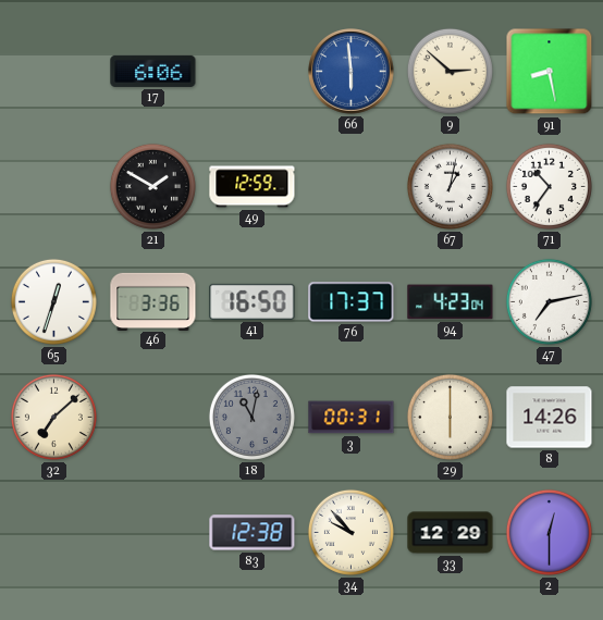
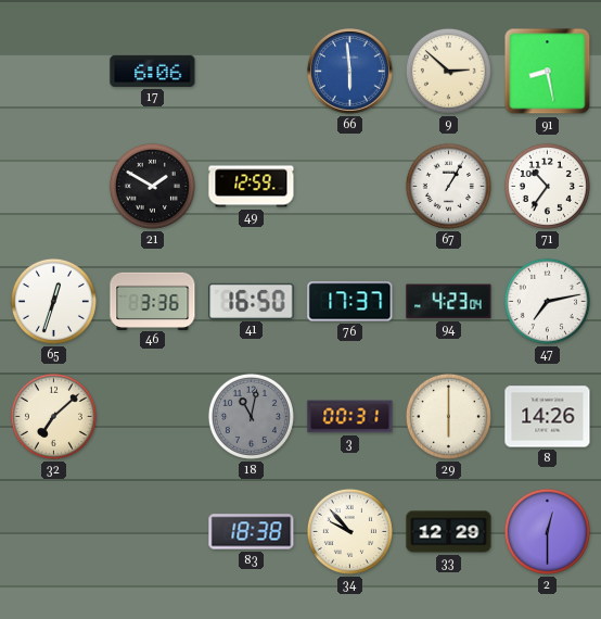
67: 1:02 -> 1:05
83: 12:38 -> 18:38
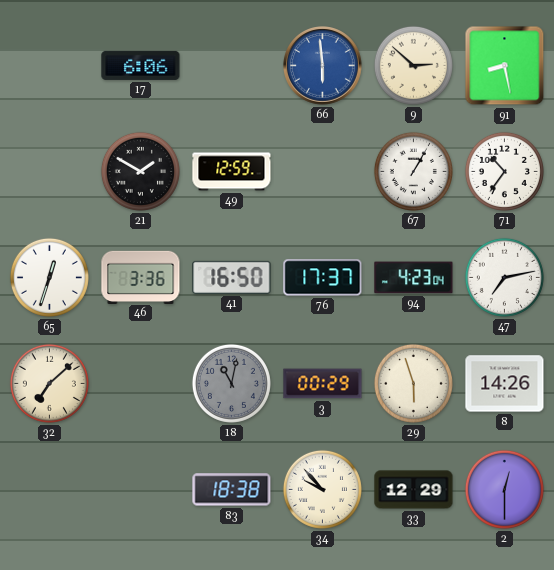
3: 00:31 -> 00:29
29: 6:00 -> 5:57
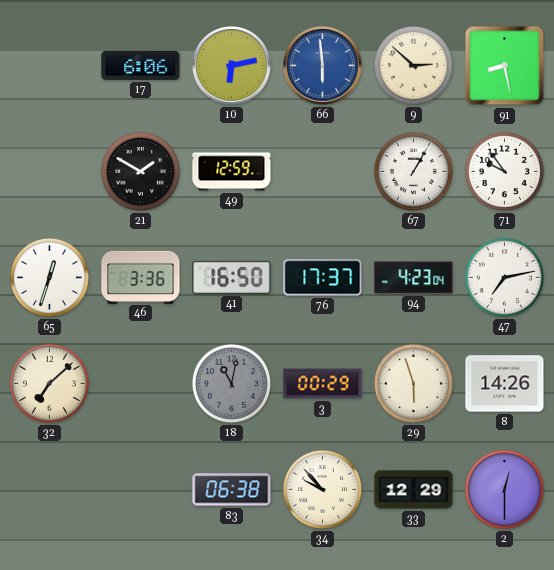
10: none -> 6:13
71: 10:36 -> 9:54
83: 18:38 -> 06:38
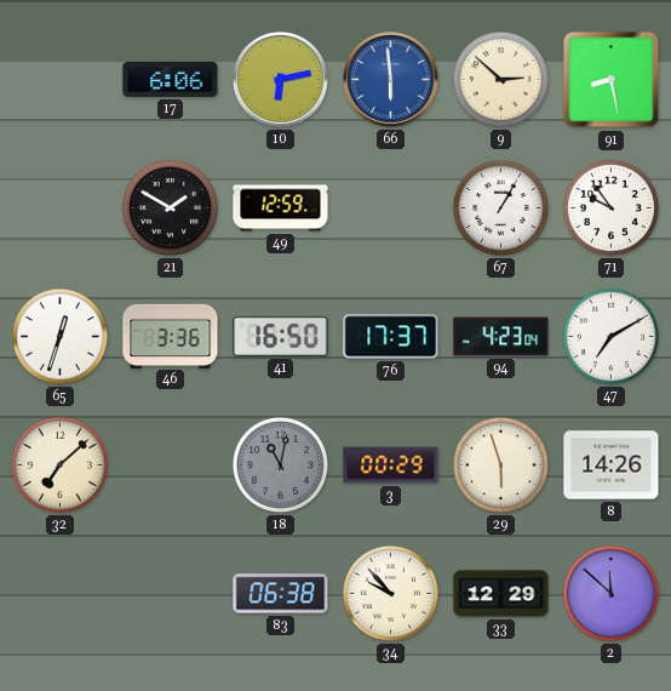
47: 7:13 -> 7:10
2: 12:30 -> 11:52
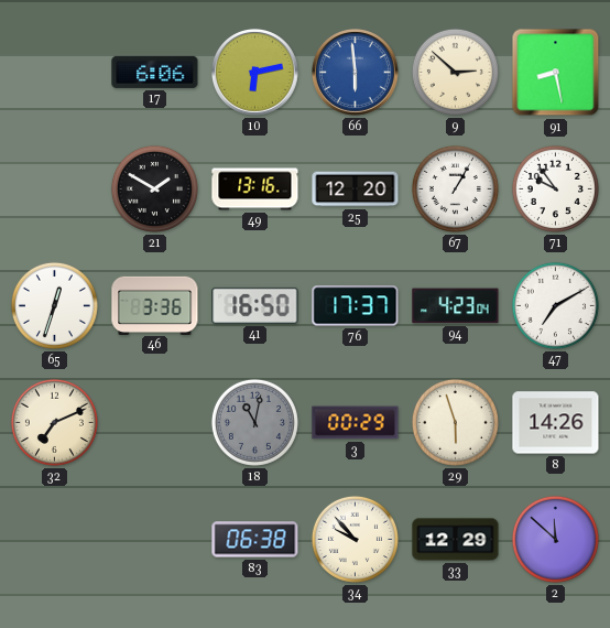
49: 12:59 -> 13:16
25: none -> 12:20
32: 7:08 -> 7:11
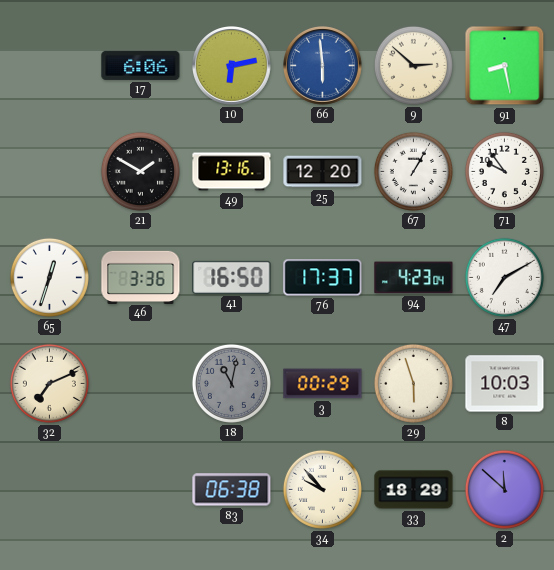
8: 14:26 -> 10:03
33: 12:29 -> 18:29
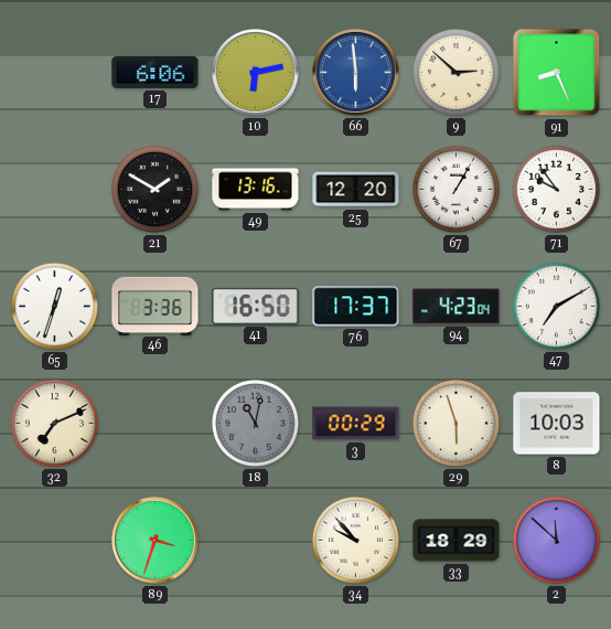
91: 8:28 -> 8:26
89: none -> 3:33
83: 06:38 -> none
